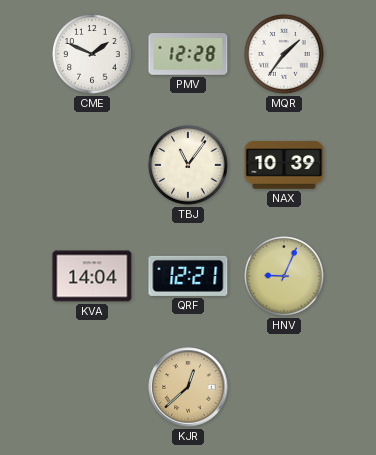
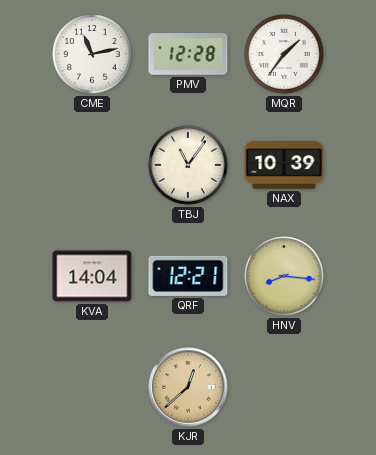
CME: 1:49 -> 11:13
HNV: 9:04 -> 8:16
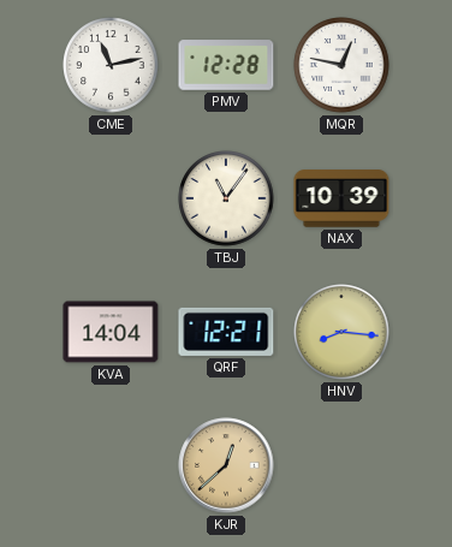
MQR: 1:36 -> 12:47
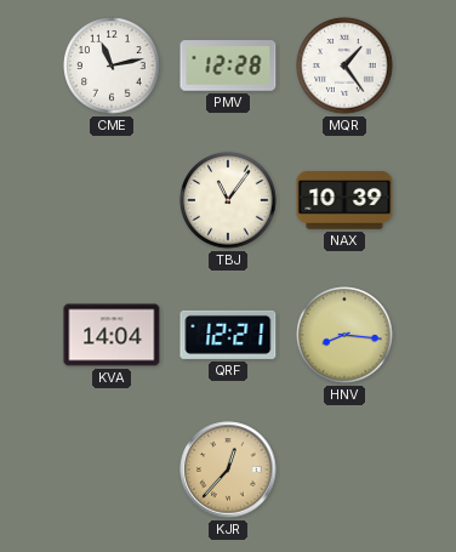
MQR: 12:47 -> 1:24
KJR: 12:38 -> 12:37
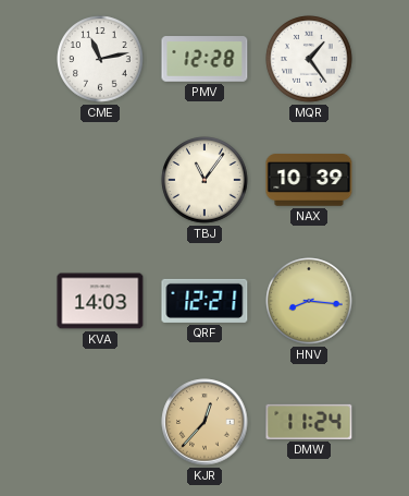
KVA: 14:04 -> 14:03
DMW: none -> 11:24
